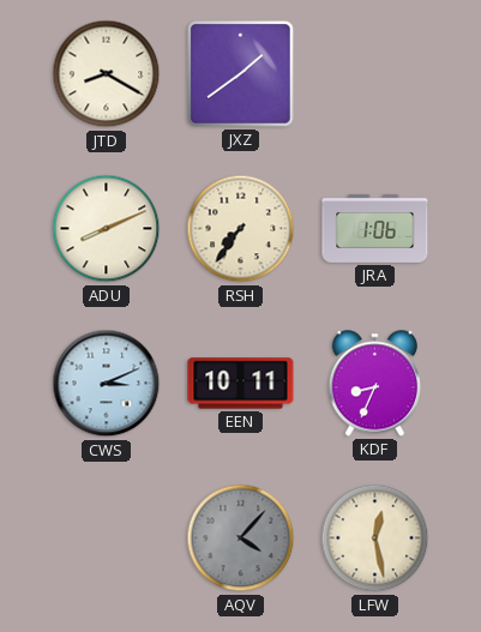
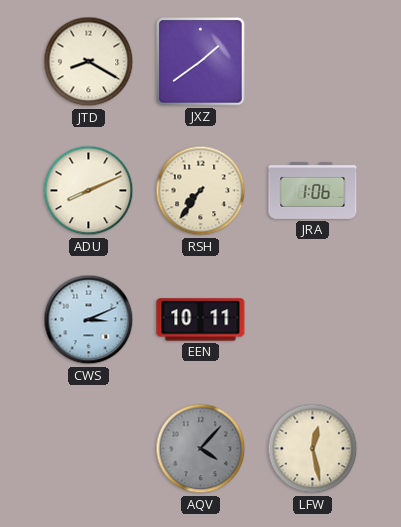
KDF: 8:34 -> none
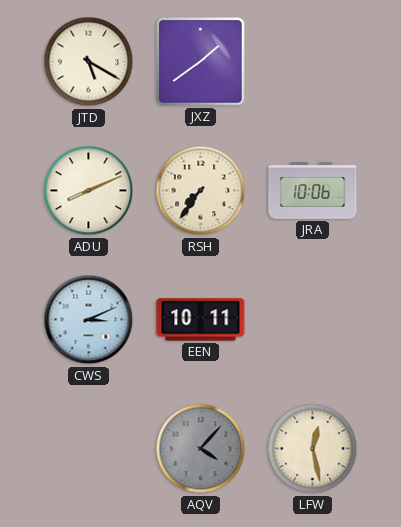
JTD: 8:20 -> 5:20
JRA: 1:06 -> 10:06
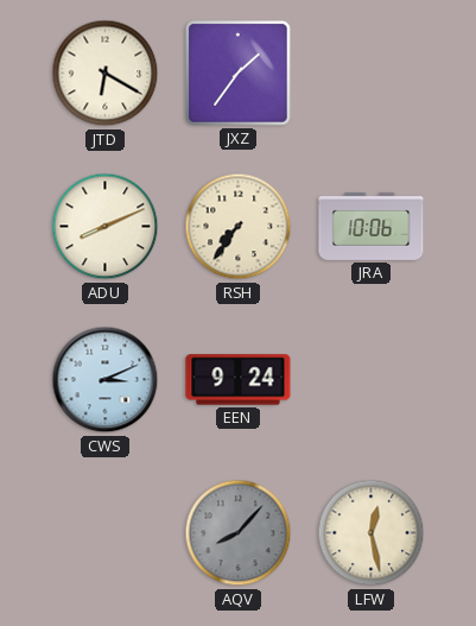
JTD: 5:20 -> 6:20
JXZ: 1:39 -> 1:36
EEN: 10:11 -> 9:24
AQV: 4:07 -> 8:07
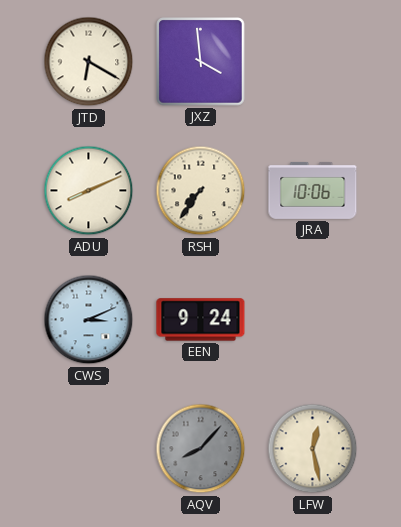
JXZ: 1:36 -> 3:59
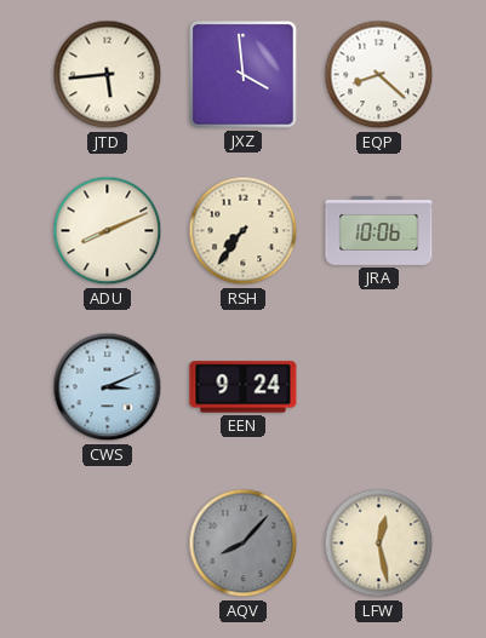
JTD: 6:20 -> 5:44
EQP: none -> 8:22
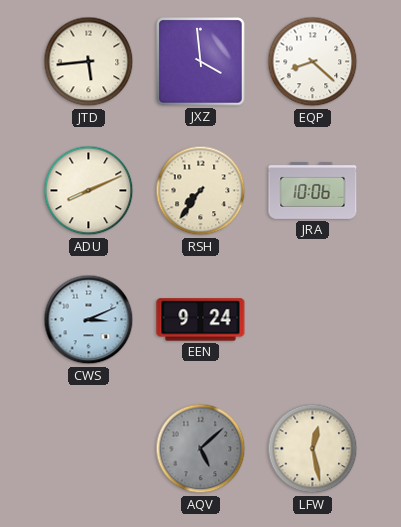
AQV: 8:07 -> 5:08
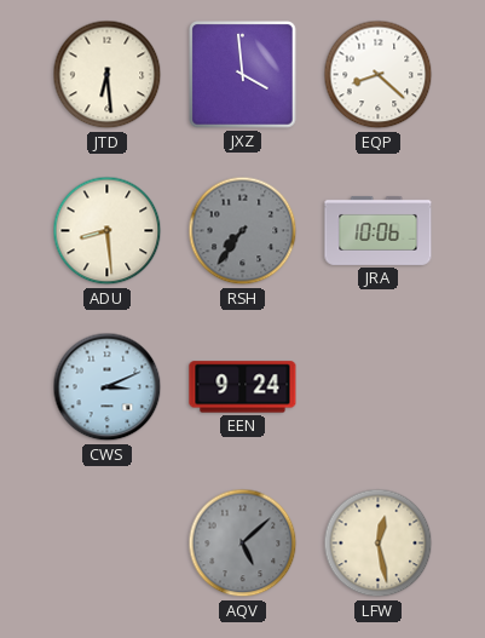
JTD: 5:44 -> 6:29
ADU: 8:11 -> 8:29
RSH dial: cream -> grey
